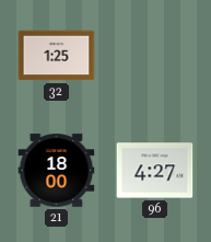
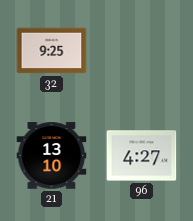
32: 1:25 -> 9:25
21: 18:00 -> 13:10
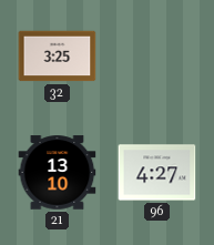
32: 9:25 -> 3:25
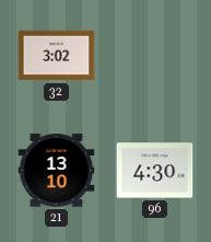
32: 3:25 -> 3:02
96: 4:27 -> 4:30
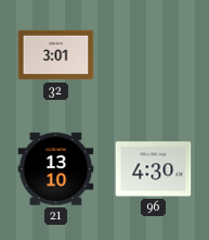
32: 3:02 -> 3:01
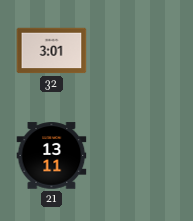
21: 13:10 -> 13:11
96: 4:30 -> none
